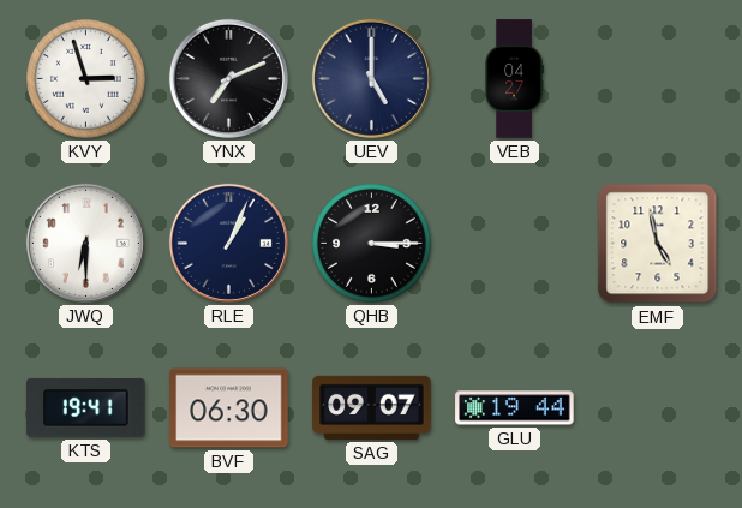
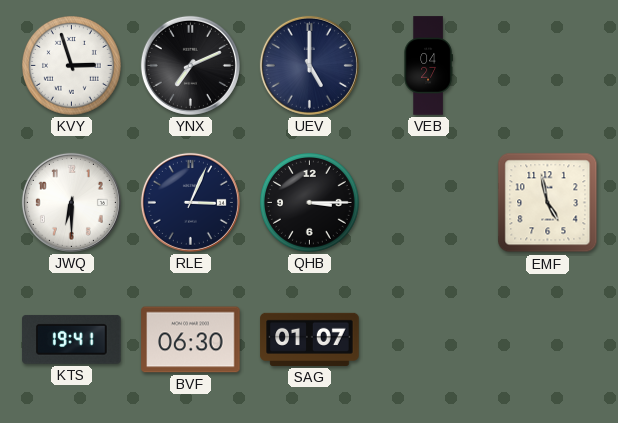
RLE: 1:04 -> 3:04
SAG: 09:07 -> 01:07
GLU: 19:44 -> none
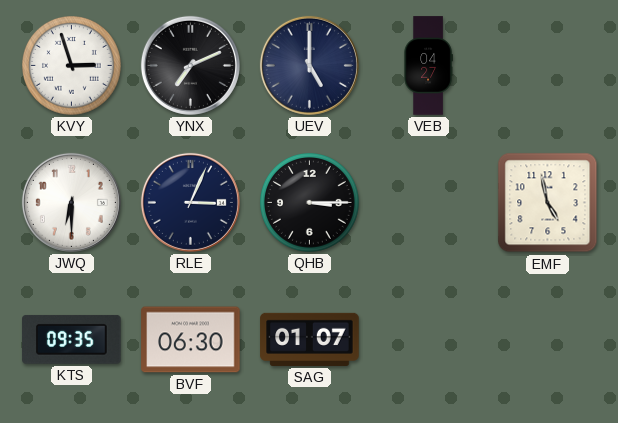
KTS: 19:41 -> 09:35
